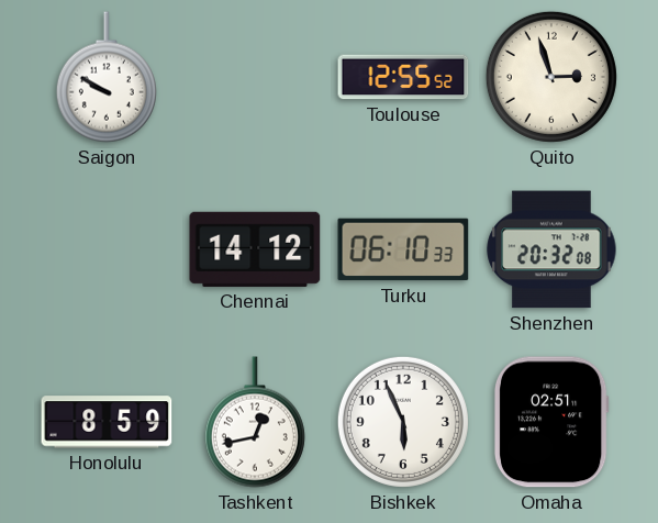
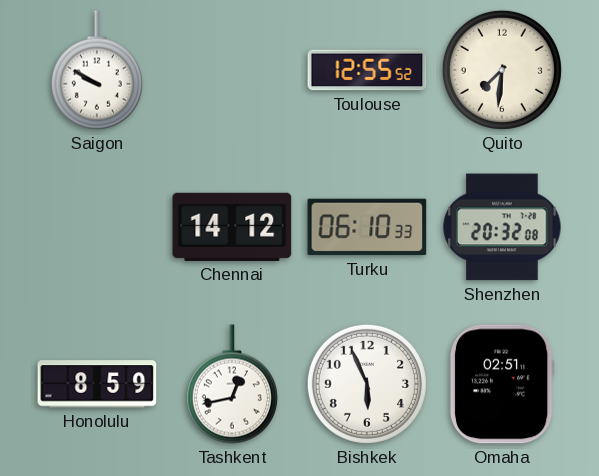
Quito: 2:57 -> 7:31
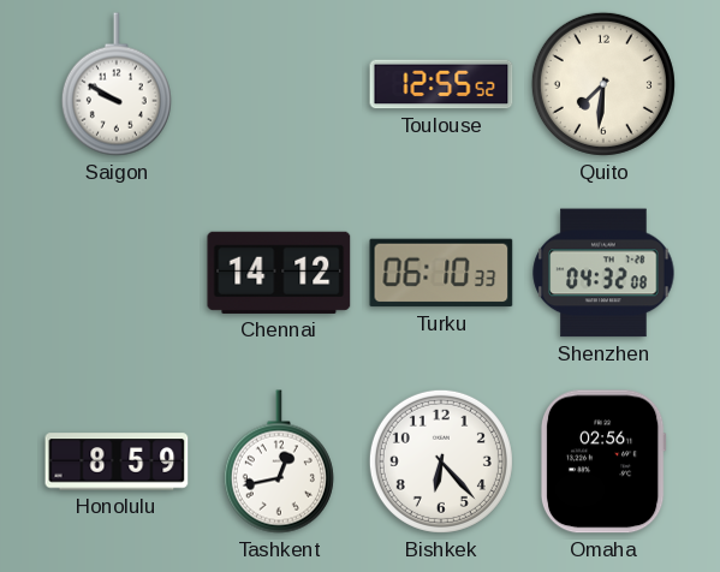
Shenzhen: 20:32 -> 04:32
Bishkek: 5:56 -> 6:23
Omaha: 02:51 -> 02:56
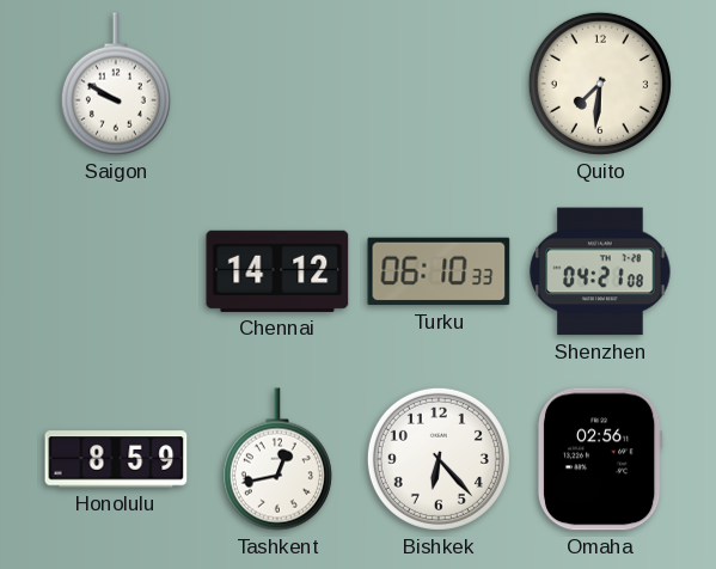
Toulouse: 12:55 -> none
Shenzhen: 04:32 -> 04:21
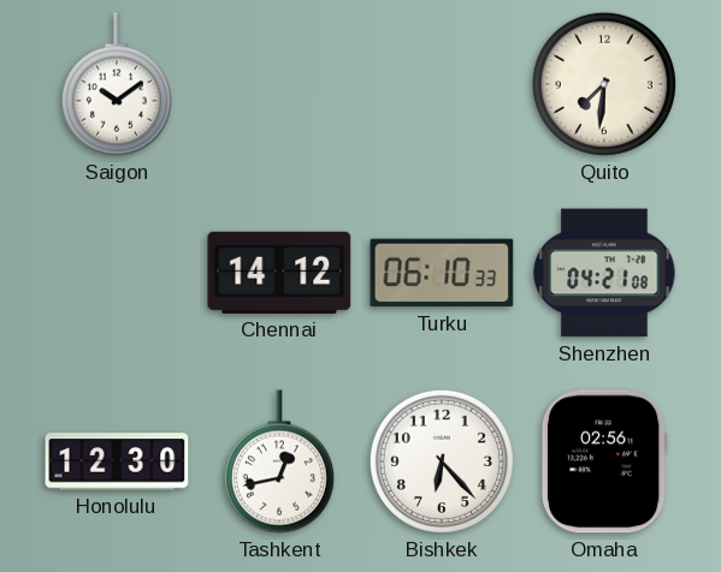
Saigon: 9:50 -> 10:09
Honolulu: 8:59 -> 12:30
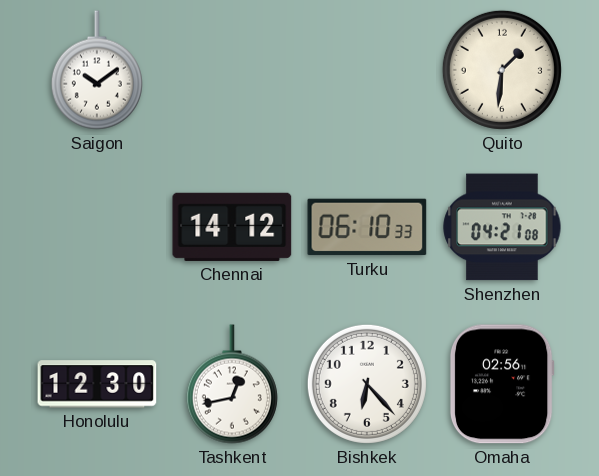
Quito: 7:31 -> 1:31
